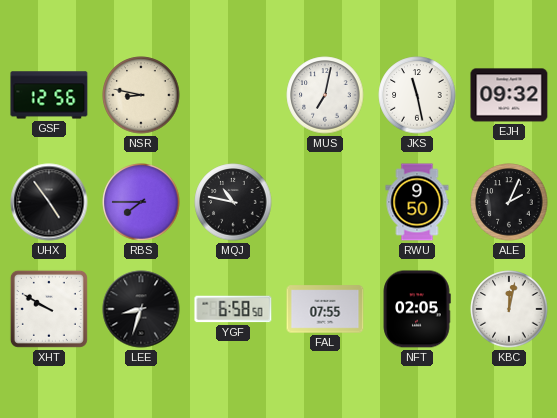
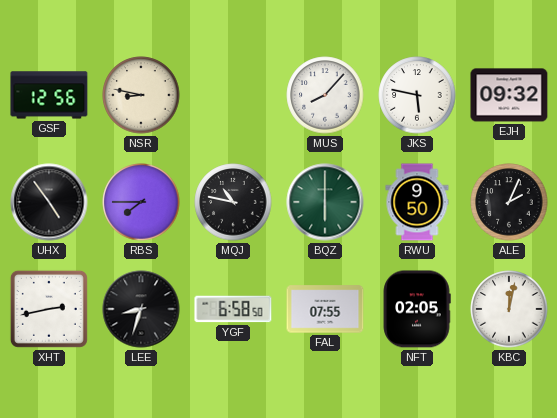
MUS: 7:02 -> 8:07
JKS: 11:28 -> 5:47
BQZ: none -> 6:00
XHT: 9:50 -> 2:43
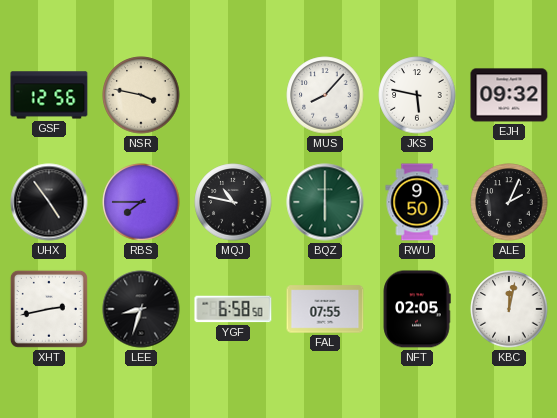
NSR: 8:47 -> 3:47
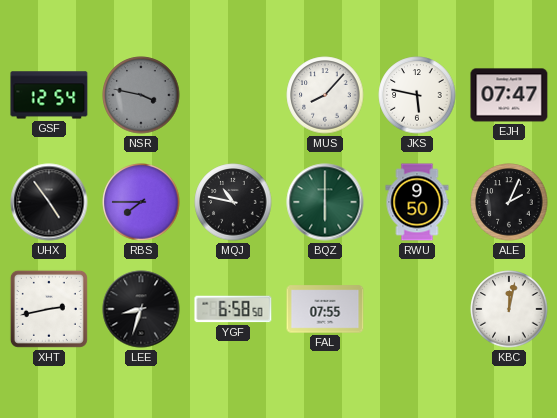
GSF: 12:56 -> 12:54
NSR dial: cream -> grey
EJH: 09:32 -> 07:47
NFT: 02:05 -> none
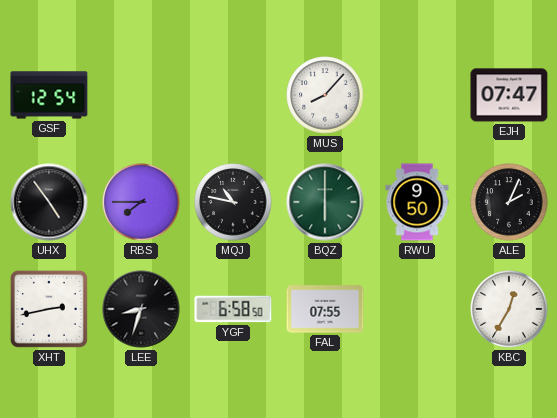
NSR: 3:47 -> none
JKS: 5:47 -> none
KBC: 12:02 -> 12:35
